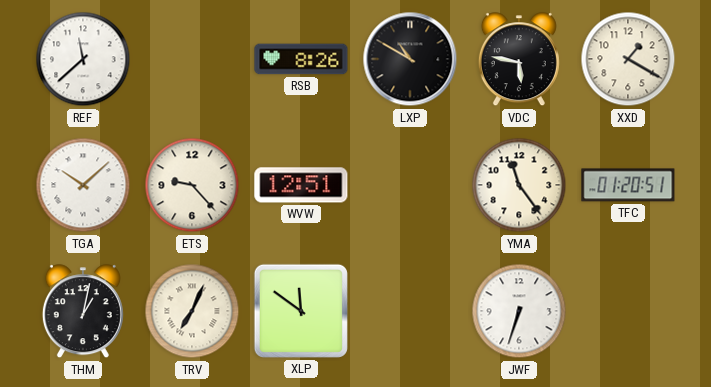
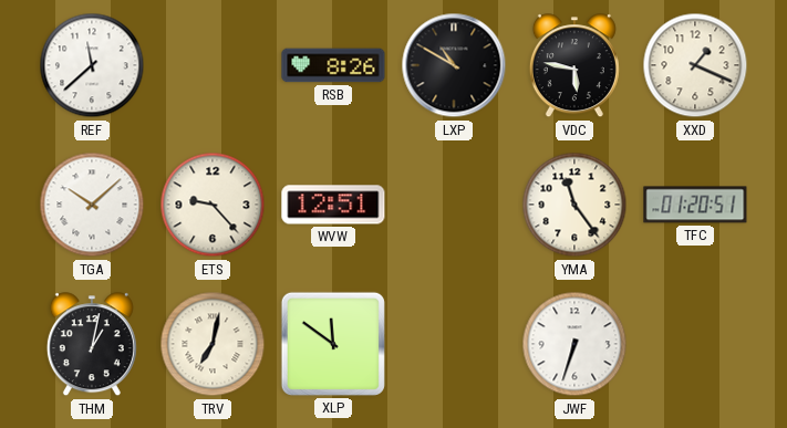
XXD: 1:20 -> 1:19
TRV: 7:04 -> 7:02
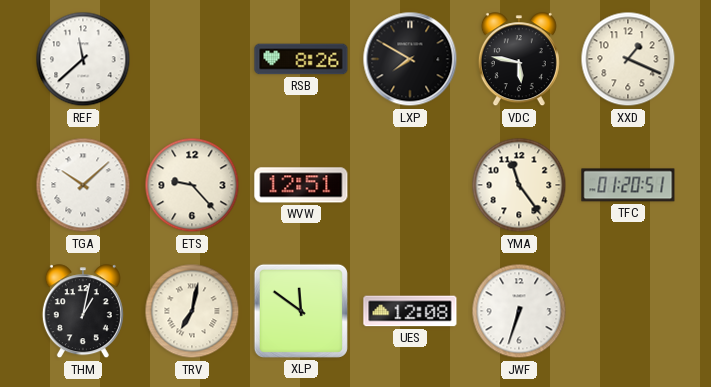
LXP: 10:50 -> 7:50
UES: none -> 12:08
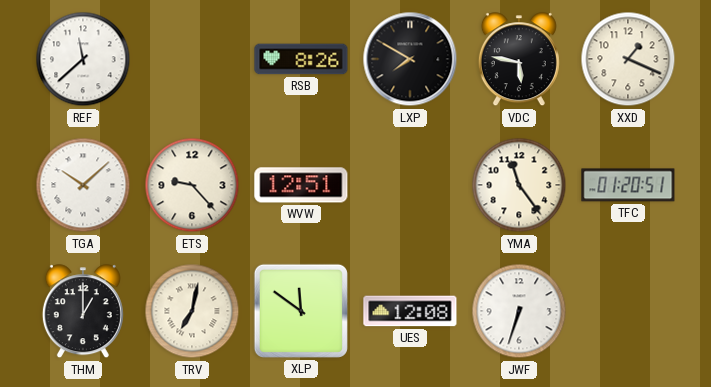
THM: 1:02 -> 1:00
